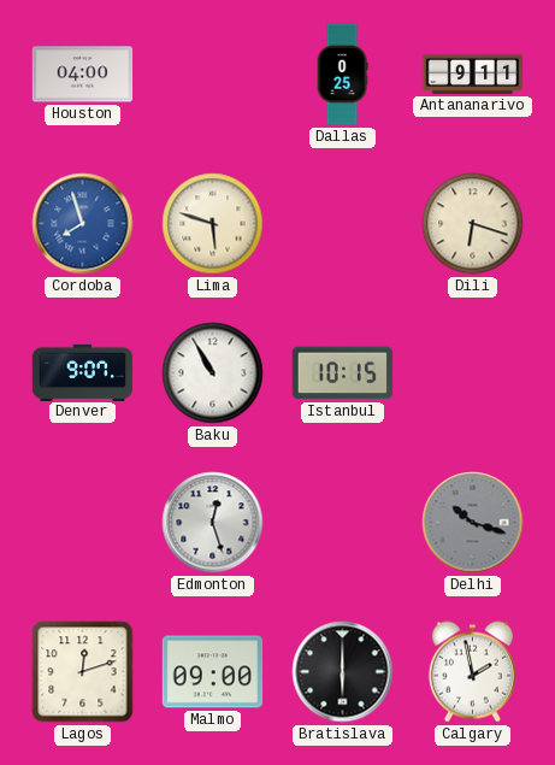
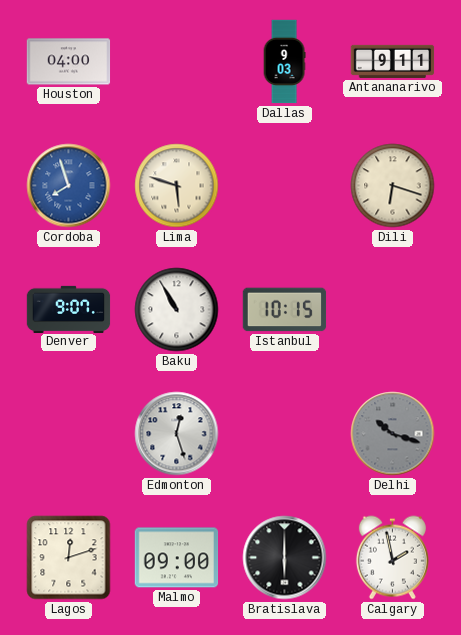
Dallas: 0:25 -> 9:03
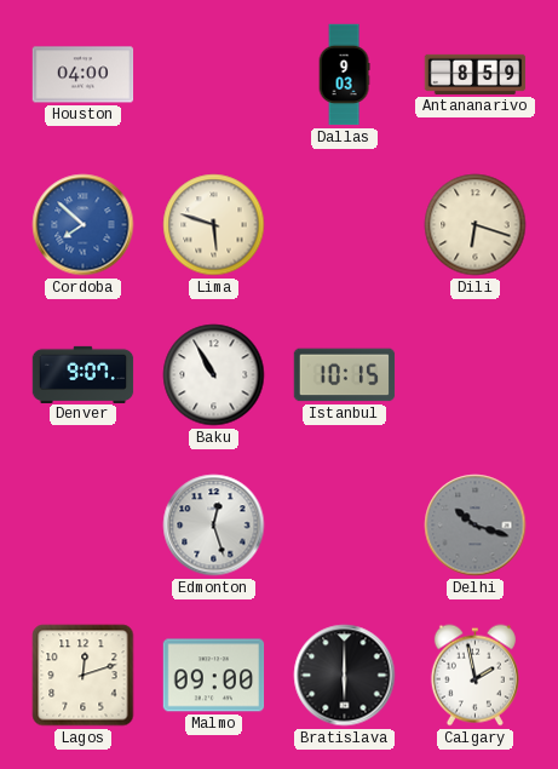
Antananarivo: 9:11 -> 8:59
Cordoba: 7:57 -> 7:52
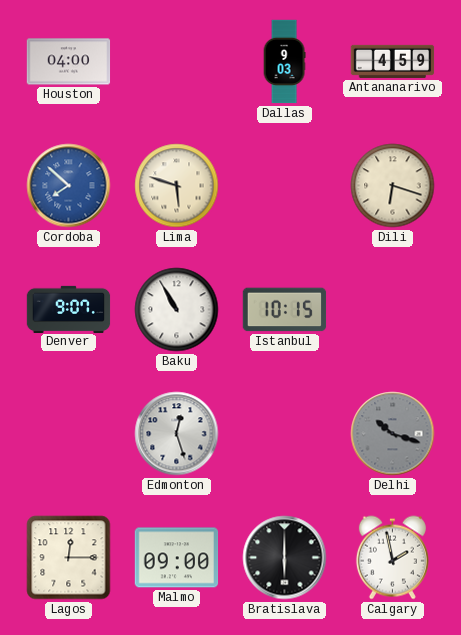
Antananarivo: 8:59 -> 4:59
Lagos: 12:12 -> 12:15
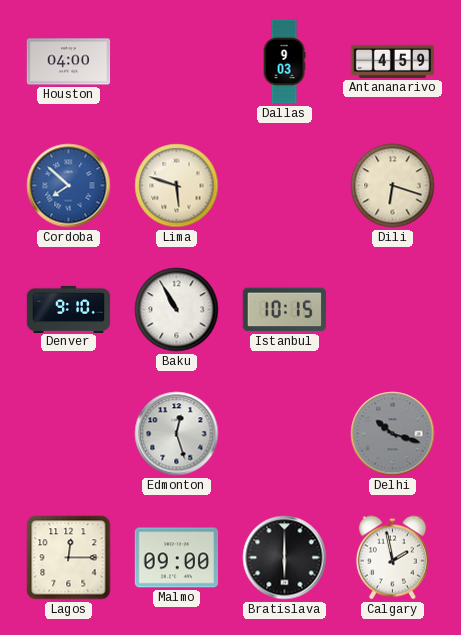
Denver: 9:07 -> 9:10
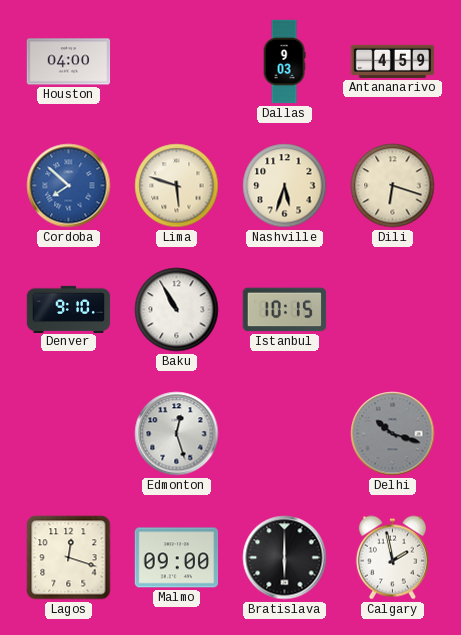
Nashville: none -> 5:33
Lagos: 12:15 -> 12:18
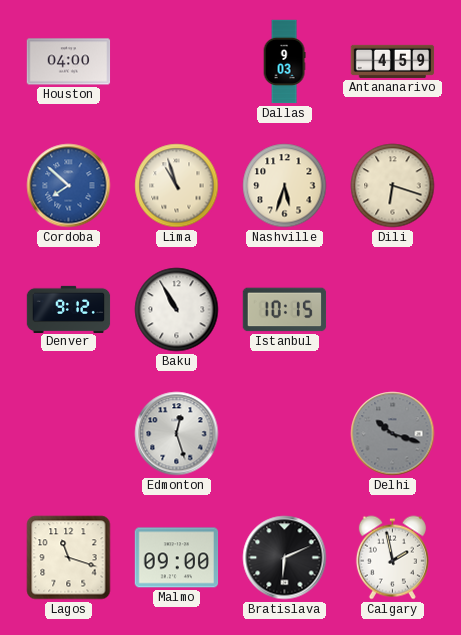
Lima: 5:48 -> 10:57
Denver: 9:10 -> 9:12
Lagos: 12:18 -> 11:18
Bratislava: 6:00 -> 6:11
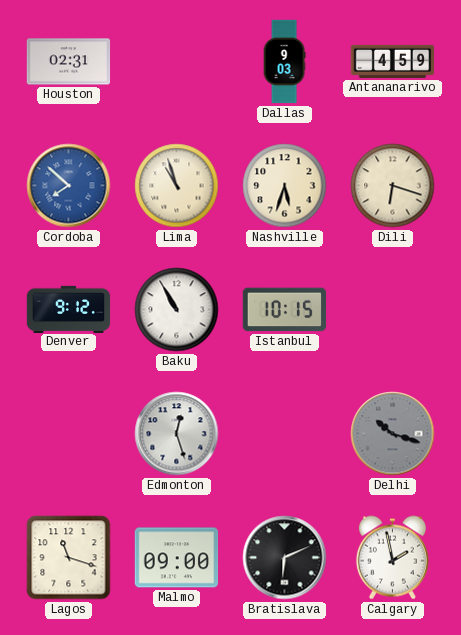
Houston: 04:00 -> 02:31
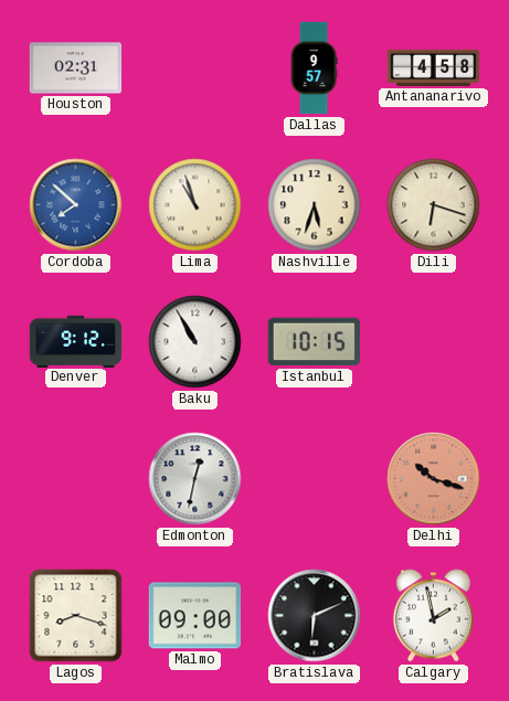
Dallas: 9:03 -> 9:57
Antananarivo: 4:59 -> 4:58
Edmonton: 12:27 -> 12:32
Delhi dial: grey -> salmon
Lagos: 11:18 -> 8:18
